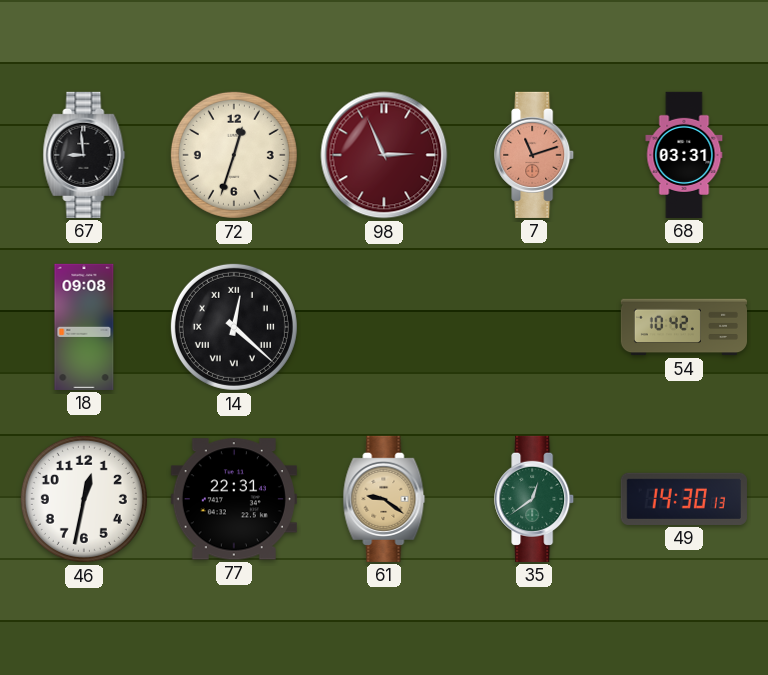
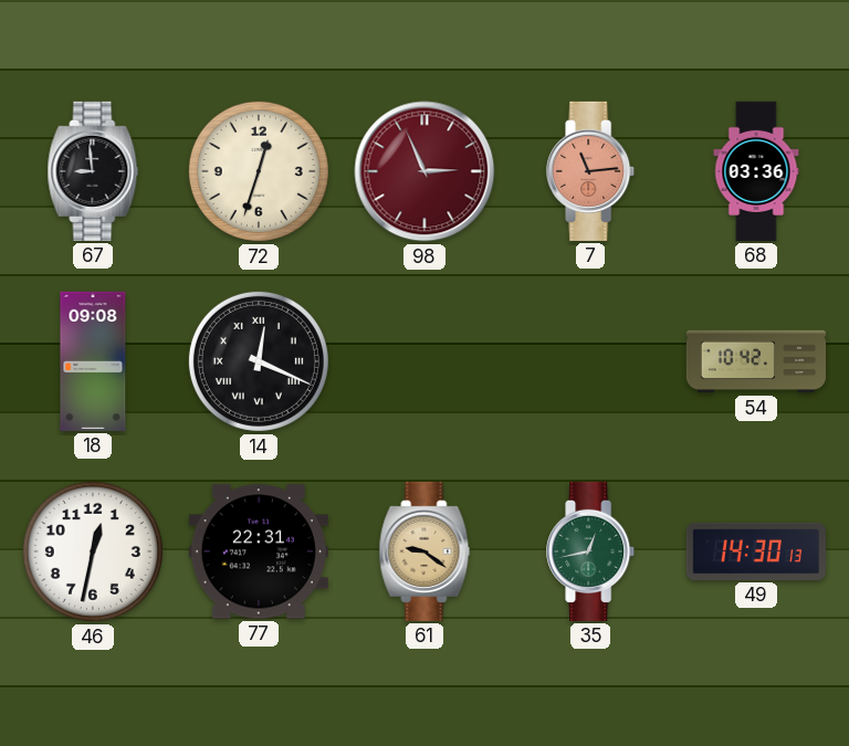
7: 11:12 -> 11:14
68: 03:31 -> 03:36
14: 12:22 -> 12:19
35: 12:39 -> 12:43
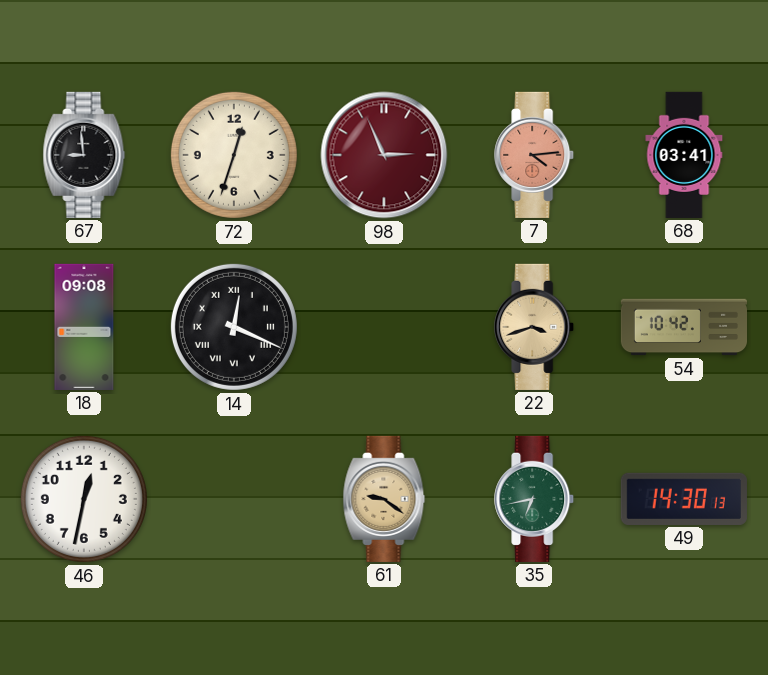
7: 11:14 -> 4:14
68: 03:36 -> 03:41
22: none -> 3:42
77: 22:31 -> none
35: 12:43 -> 6:43
